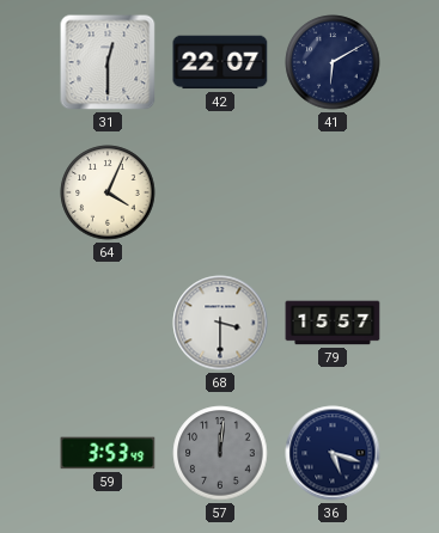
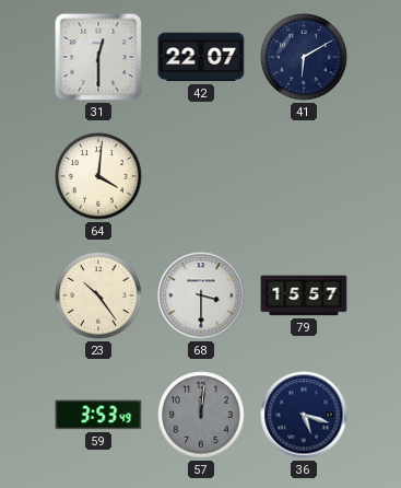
64: 4:04 -> 4:01
23: none -> 10:24
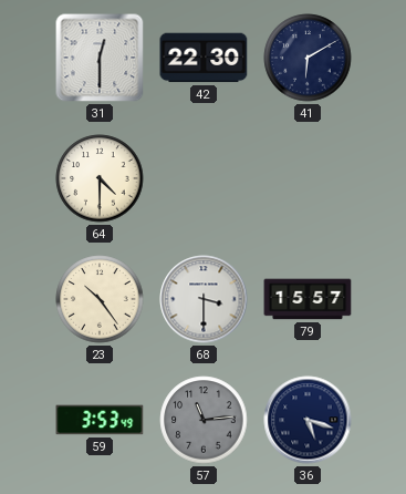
42: 22:07 -> 22:30
64: 4:01 -> 4:30
57: 12:01 -> 11:14
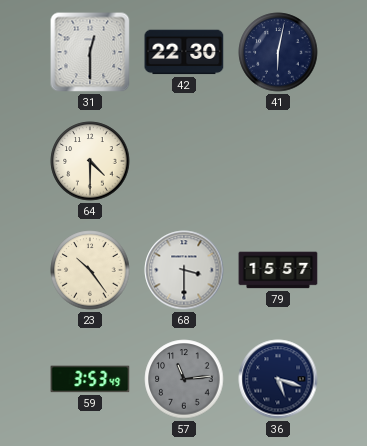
41: 6:10 -> 6:02
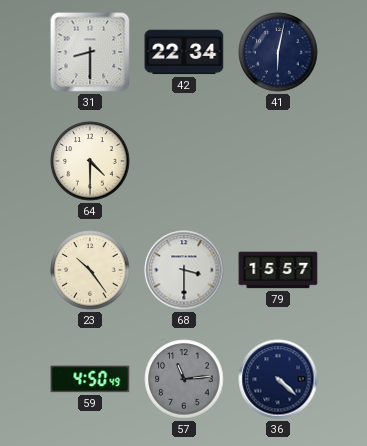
31: 12:30 -> 8:30
42: 22:30 -> 22:34
59: 3:53 -> 4:50
36: 5:18 -> 4:22
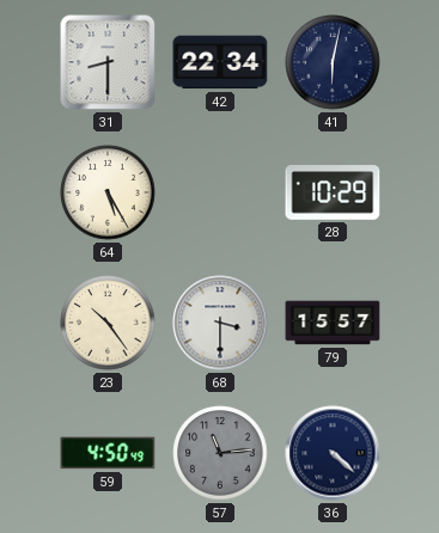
64: 4:30 -> 5:25
28: none -> 10:29
